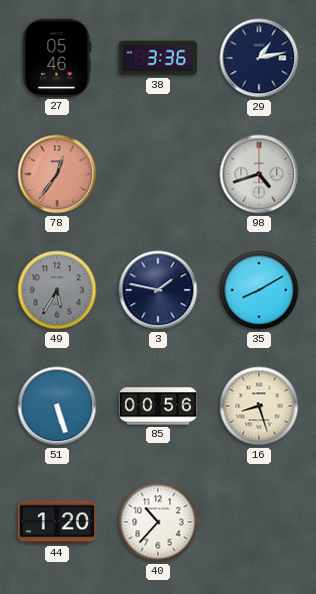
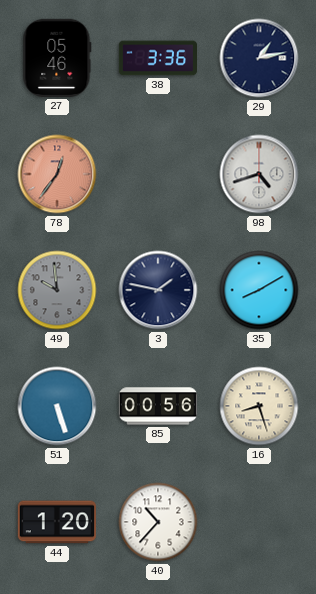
49: 5:35 -> 9:59
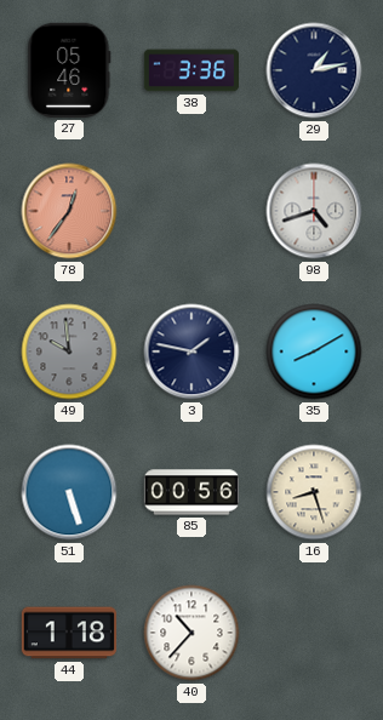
44: 1:20 -> 1:18
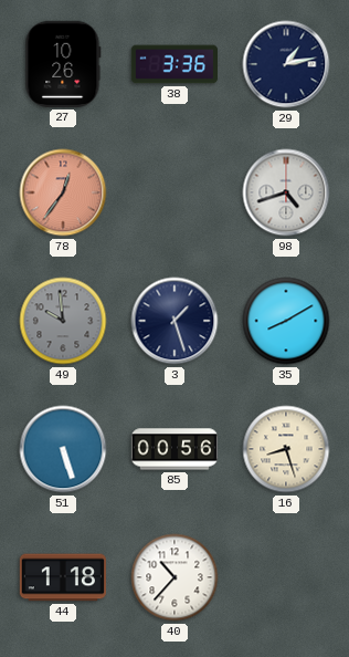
27: 05:46 -> 10:26
3: 1:47 -> 1:27
